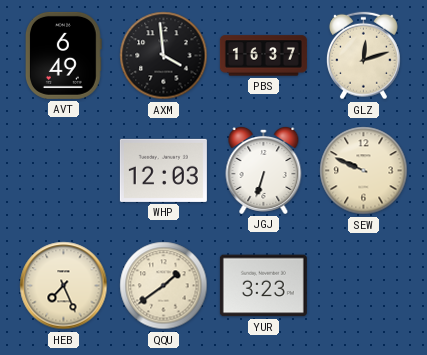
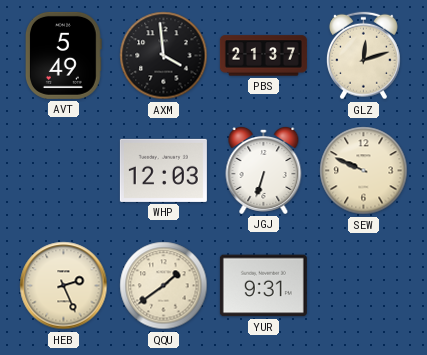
AVT: 6:49 -> 5:49
PBS: 16:37 -> 21:37
HEB: 7:26 -> 2:26
YUR: 3:23 -> 9:31
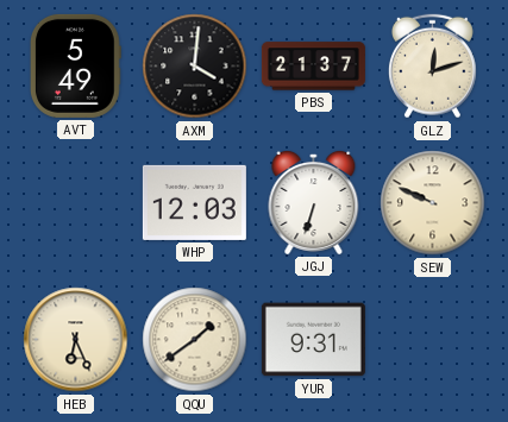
AXM: 3:59 -> 4:01
HEB: 2:26 -> 6:26
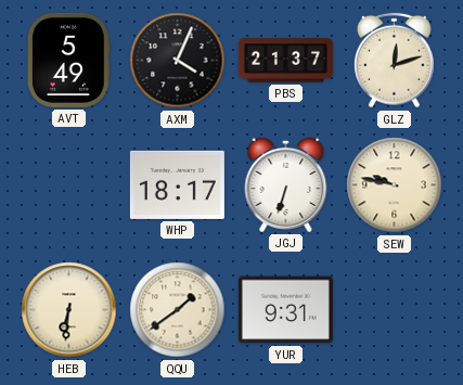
AXM: 4:01 -> 4:04
WHP: 12:03 -> 18:17
SEW: 9:49 -> 9:47
HEB: 6:26 -> 6:31
